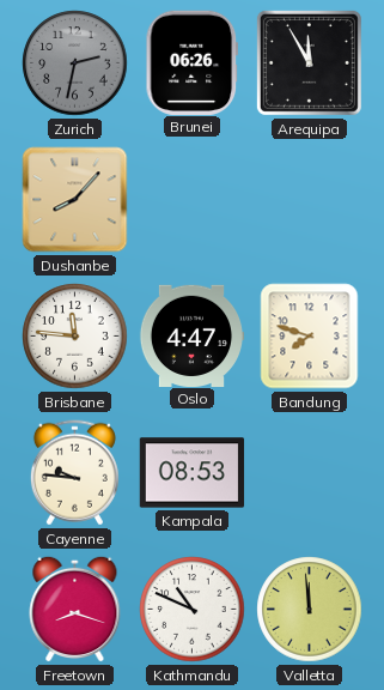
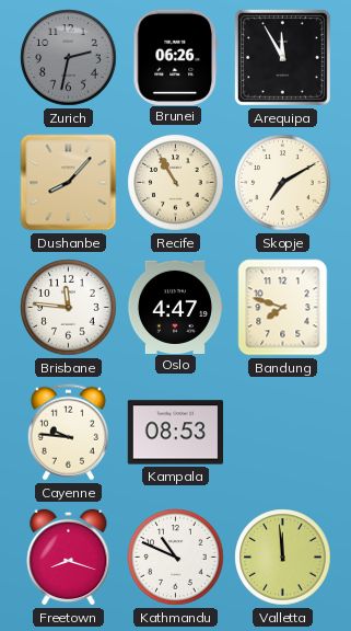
Recife: none -> 10:55
Skopje: none -> 7:10
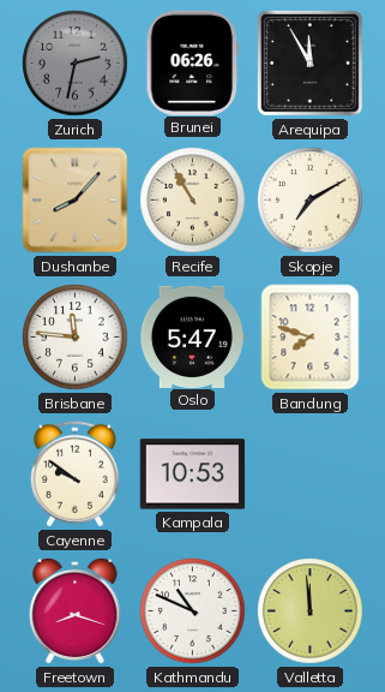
Oslo: 4:47 -> 5:47
Cayenne: 9:46 -> 9:51
Kampala: 08:53 -> 10:53
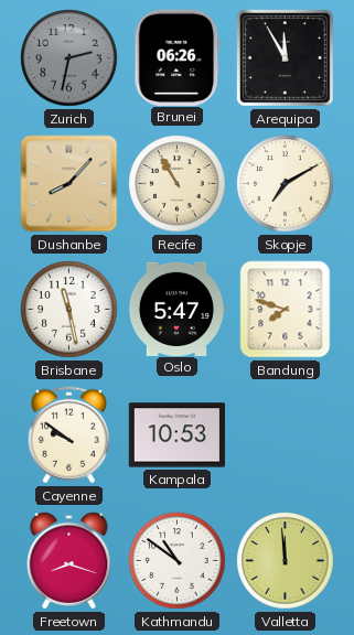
Brisbane: 11:46 -> 11:28
Kathmandu: 10:49 -> 10:51
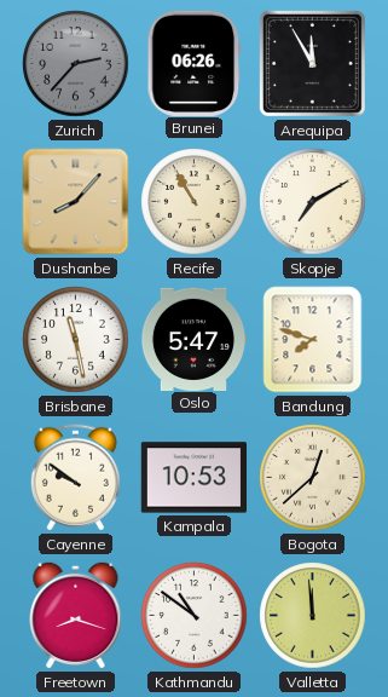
Zurich: 2:32 -> 2:37
Bogota: none -> 12:38
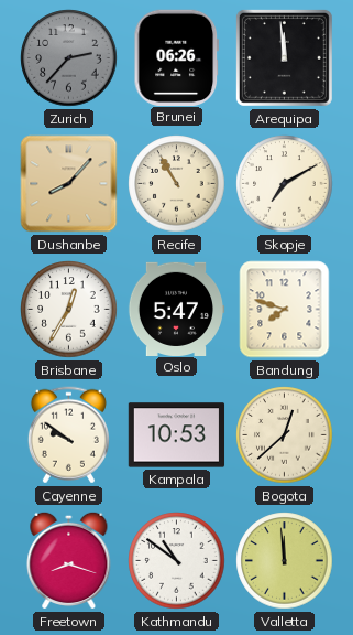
Arequipa: 11:55 -> 11:59
Brisbane: 11:28 -> 12:35
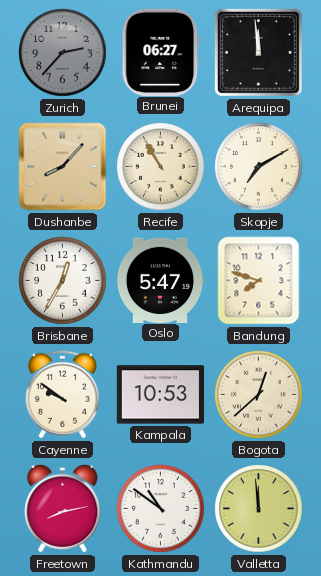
Brunei: 06:26 -> 06:27
Freetown: 8:18 -> 8:13
